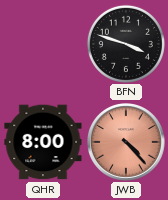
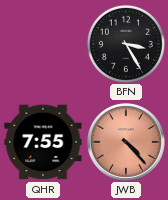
BFN: 3:48 -> 3:25
QHR: 8:00 -> 7:55
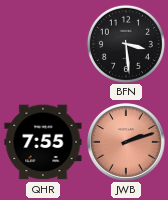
BFN: 3:25 -> 3:29
JWB: 4:23 -> 2:12
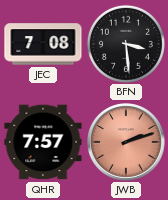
JEC: none -> 7:08
QHR: 7:55 -> 7:57
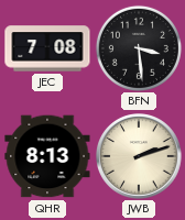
QHR: 7:57 -> 8:13
JWB dial: salmon -> cream
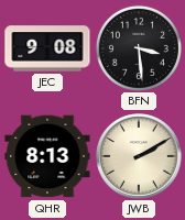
JEC: 7:08 -> 9:08
JWB: 2:12 -> 2:10
